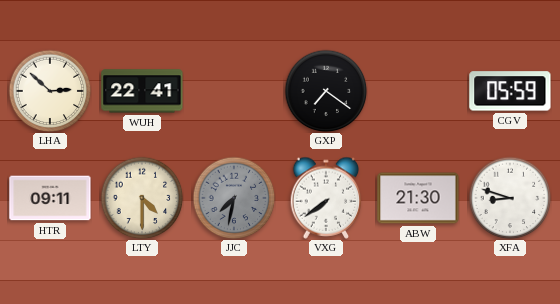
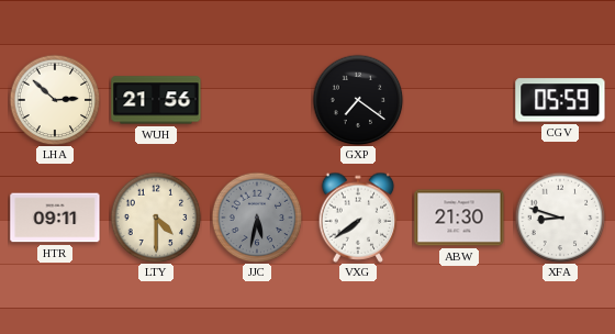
WUH: 22:41 -> 21:56
JJC: 7:32 -> 5:32
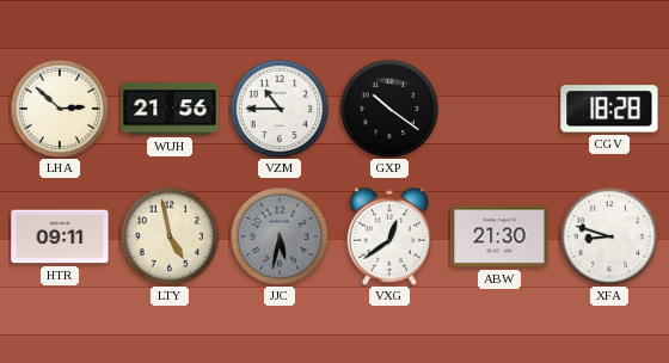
VZM: none -> 10:45
GXP: 7:21 -> 10:21
CGV: 05:59 -> 18:28
LTY: 4:30 -> 4:58
VXG: 7:39 -> 12:39
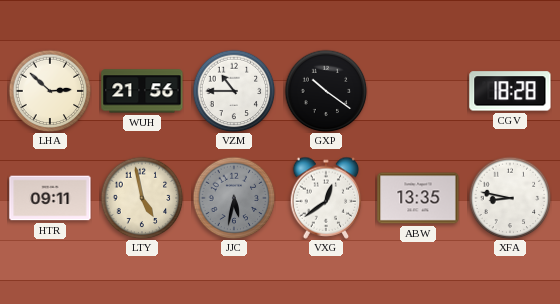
ABW: 21:30 -> 13:35
XFA: 8:48 -> 8:47
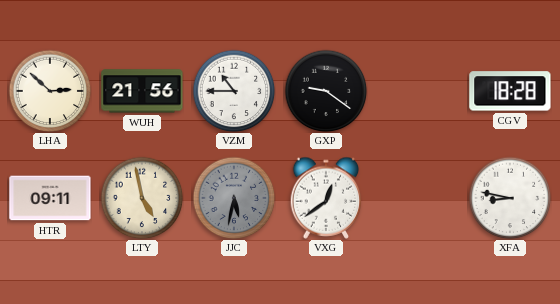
GXP: 10:21 -> 9:21
ABW: 13:35 -> none
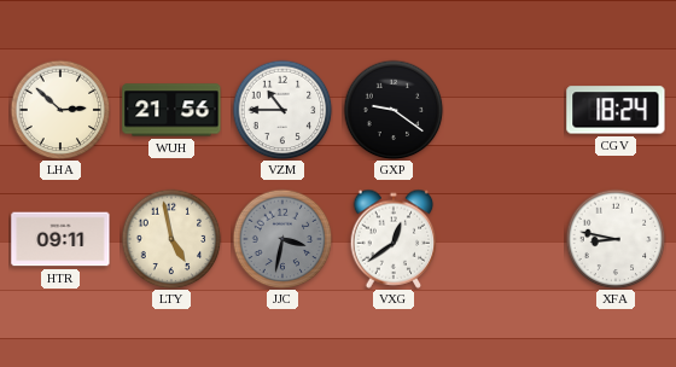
CGV: 18:28 -> 18:24
JJC: 5:32 -> 3:32
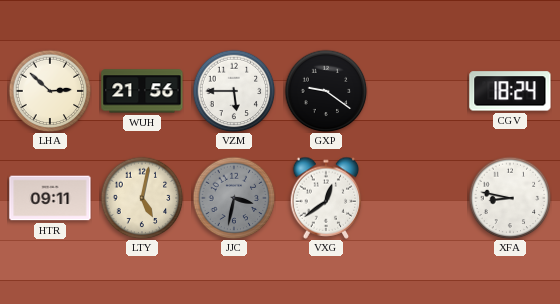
VZM: 10:45 -> 5:45
LTY: 4:58 -> 5:02
